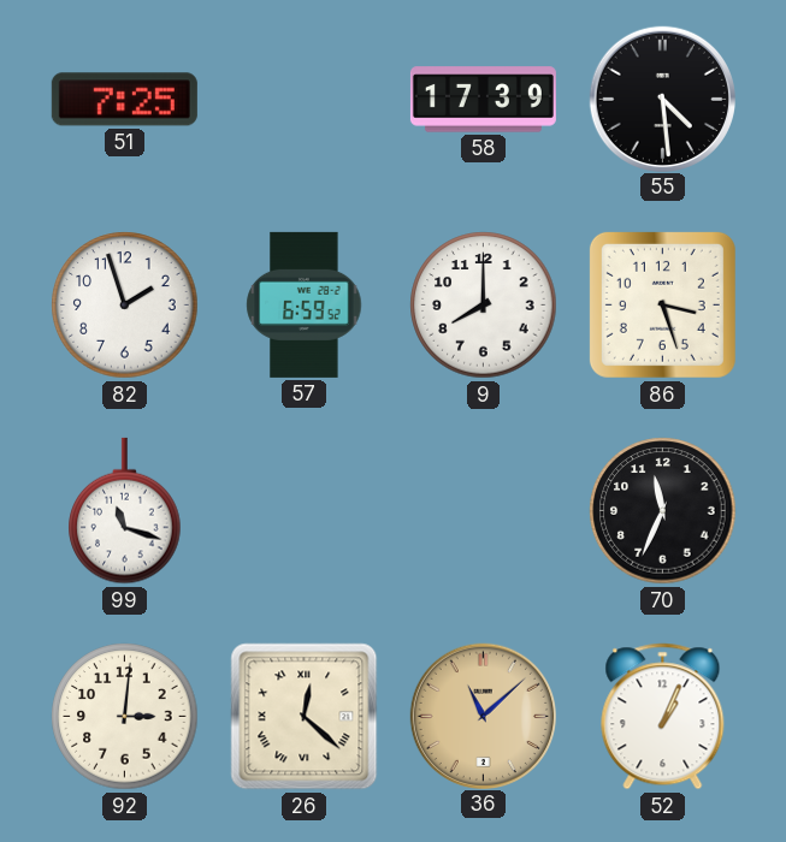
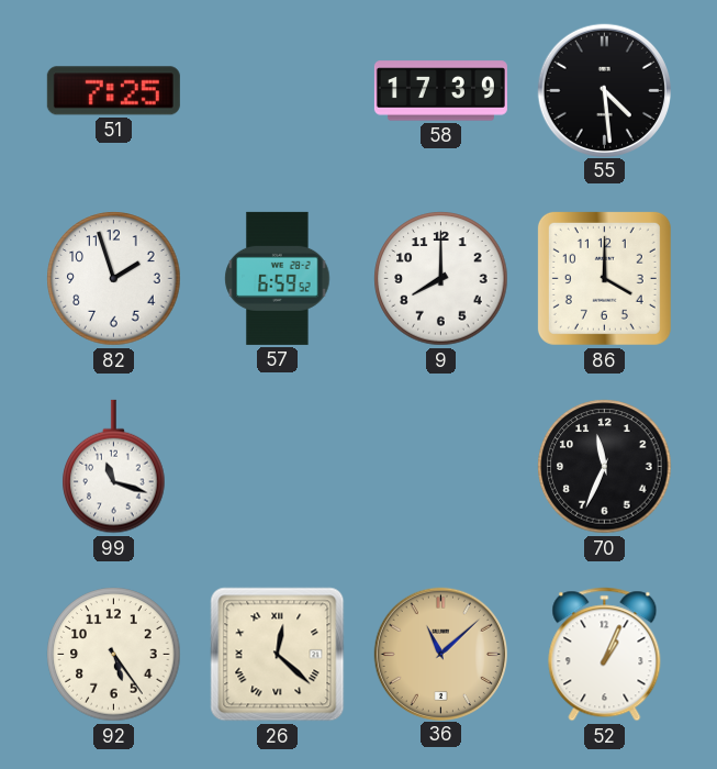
86: 3:27 -> 4:00
92: 3:01 -> 5:24
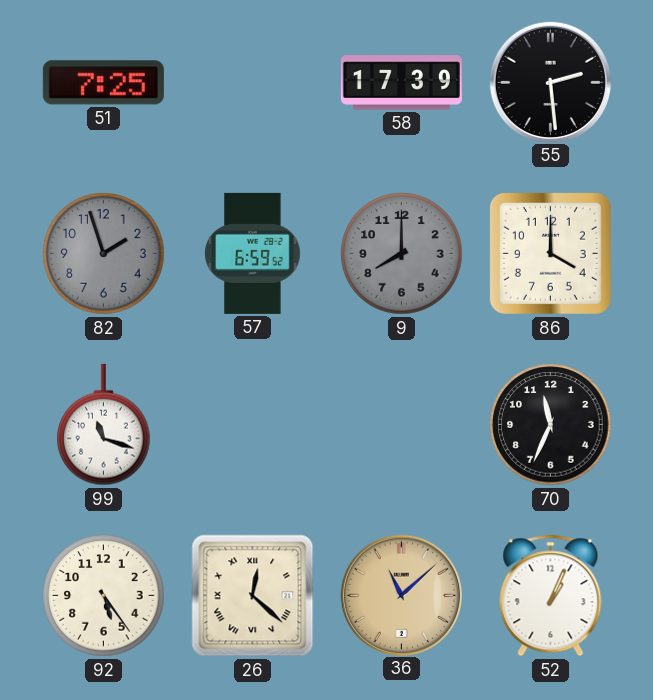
55: 4:29 -> 2:29
82 dial: white -> grey
9 dial: white -> grey
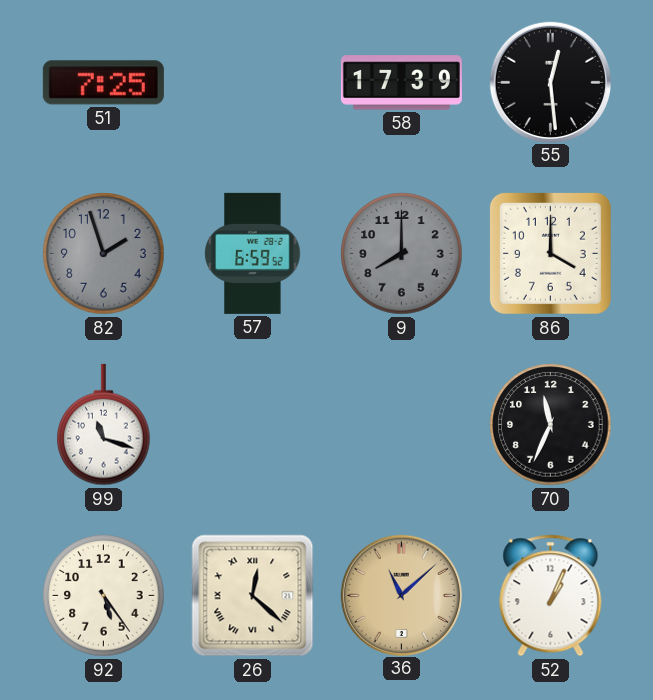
55: 2:29 -> 12:29
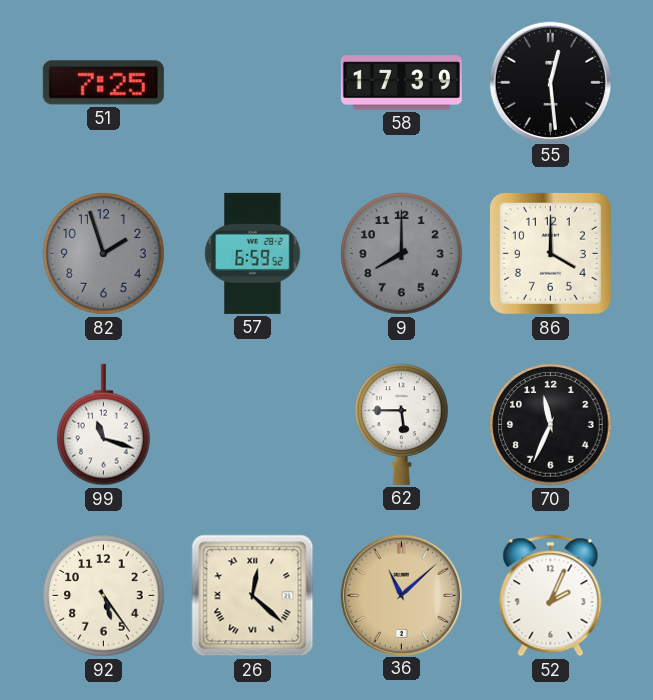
62: none -> 5:45
52: 1:04 -> 2:04
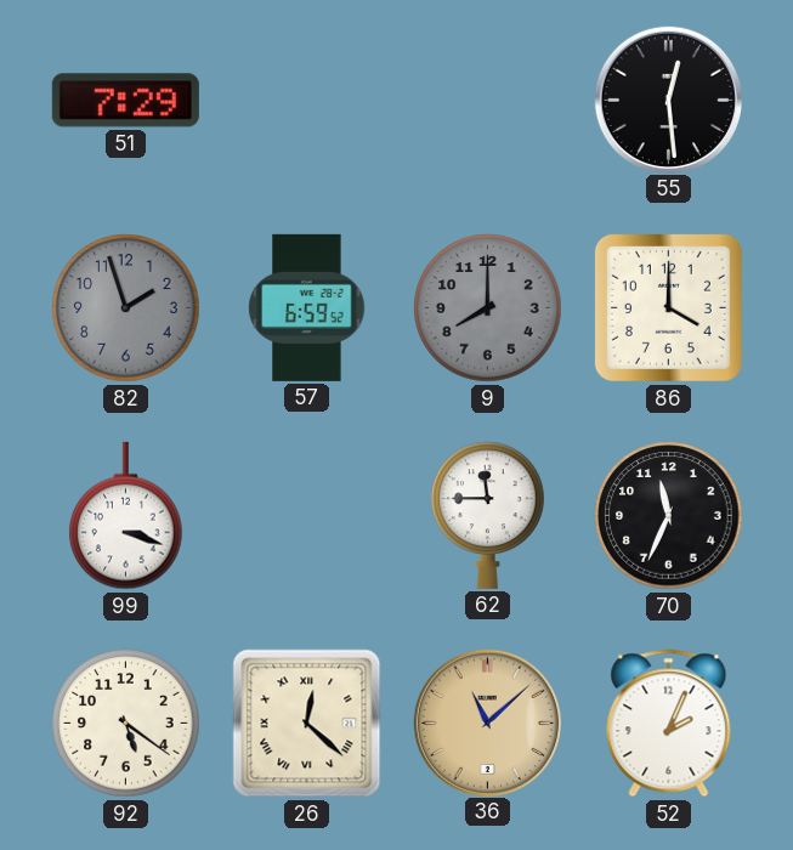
51: 7:25 -> 7:29
58: 17:39 -> none
99: 11:18 -> 3:18
62: 5:45 -> 11:45
92: 5:24 -> 5:21
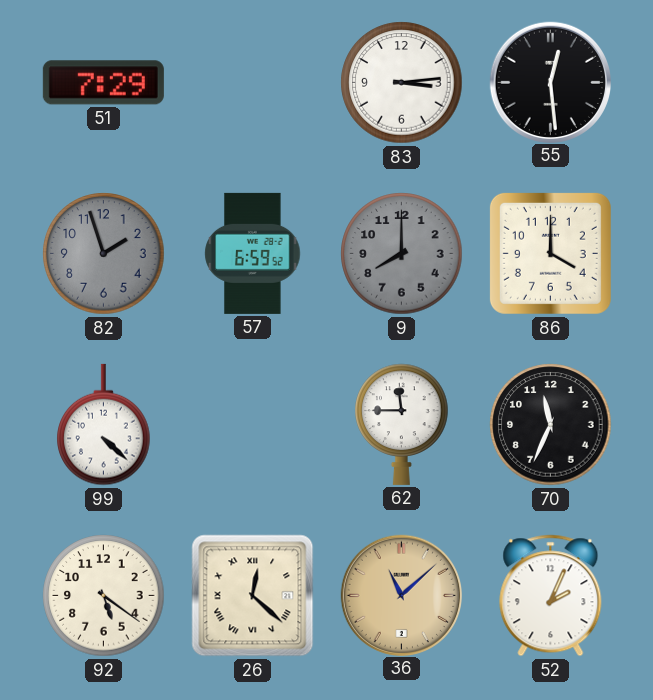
83: none -> 3:14
99: 3:18 -> 4:22
